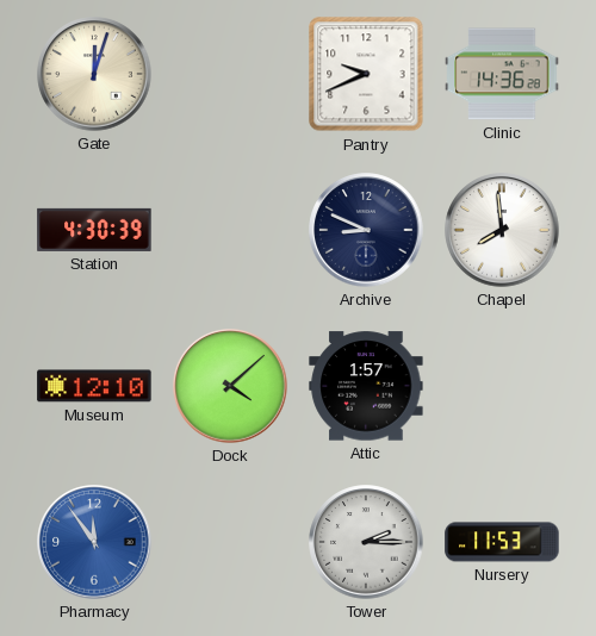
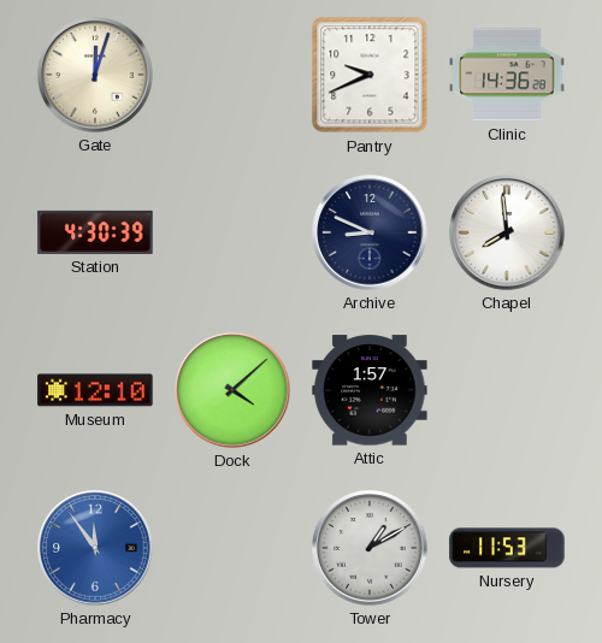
Tower: 2:15 -> 1:10
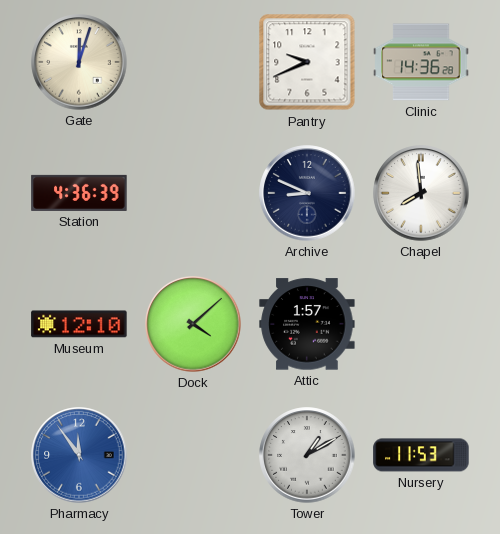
Station: 4:30 -> 4:36
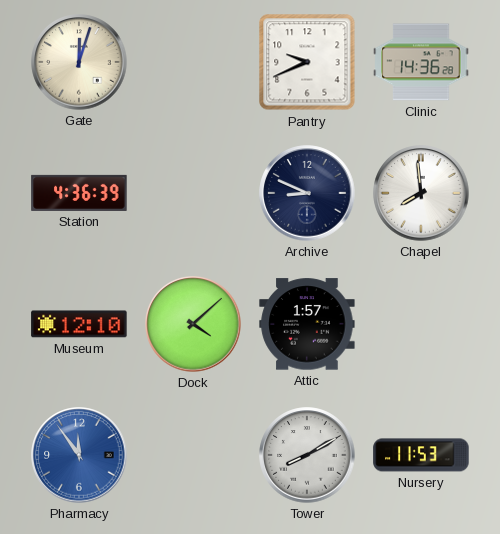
Tower: 1:10 -> 8:10
